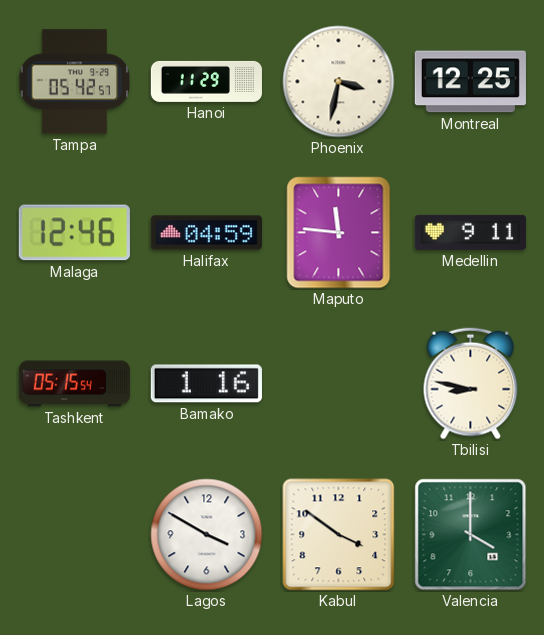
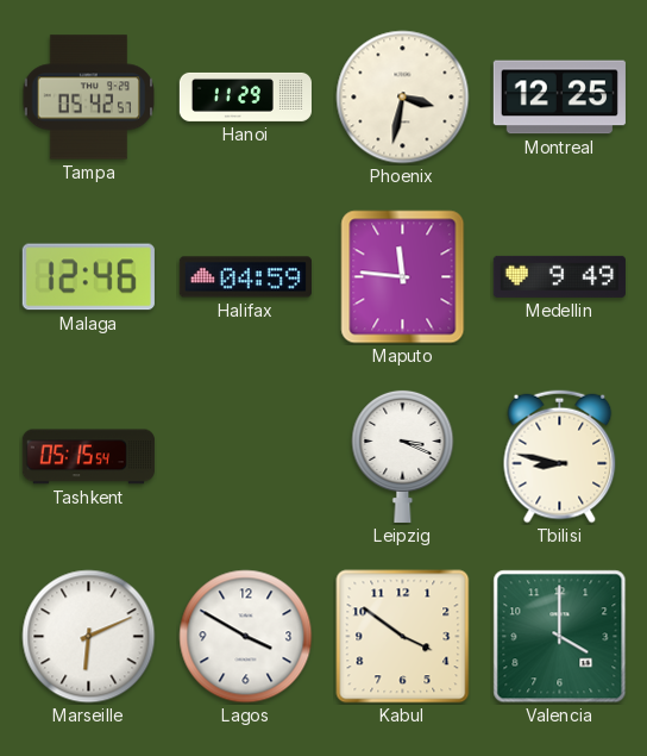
Medellin: 9:11 -> 9:49
Bamako: 1:16 -> none
Leipzig: none -> 3:19
Marseille: none -> 6:11
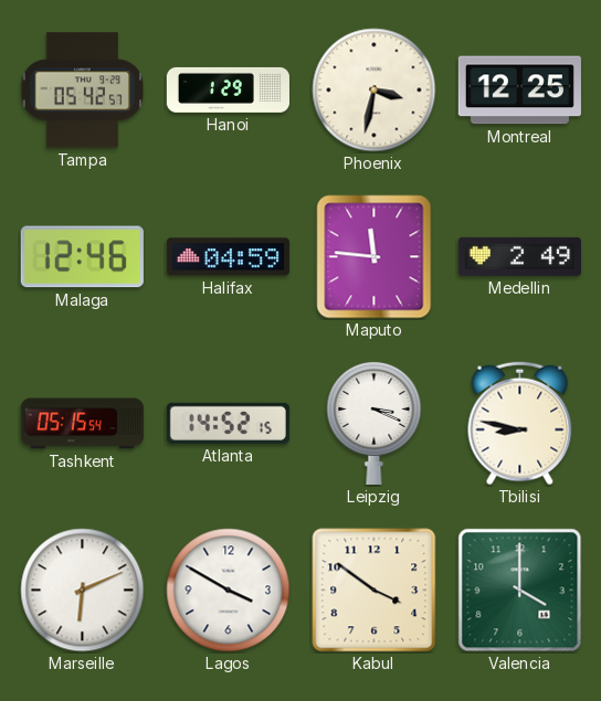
Hanoi: 11:29 -> 1:29
Medellin: 9:49 -> 2:49
Atlanta: none -> 14:52
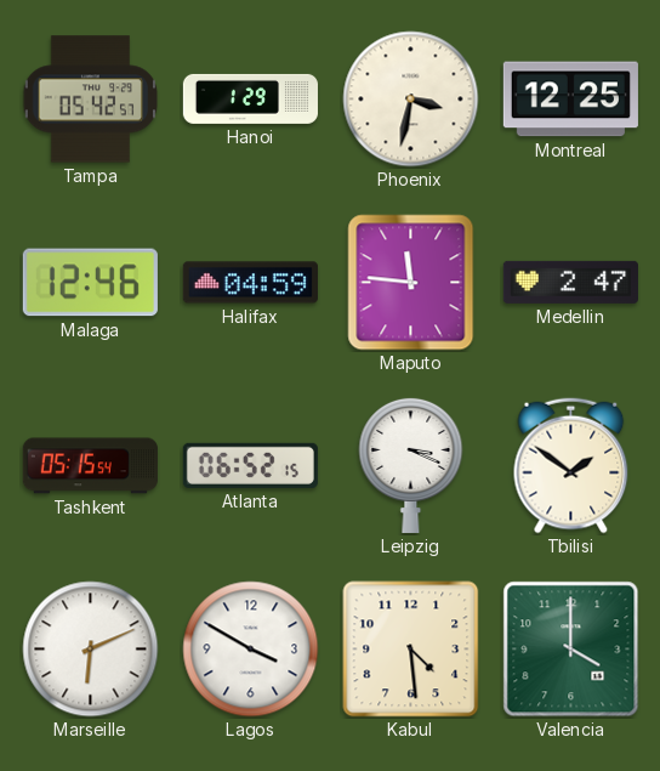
Medellin: 2:49 -> 2:47
Atlanta: 14:52 -> 06:52
Tbilisi: 8:47 -> 1:51
Kabul: 3:51 -> 4:29
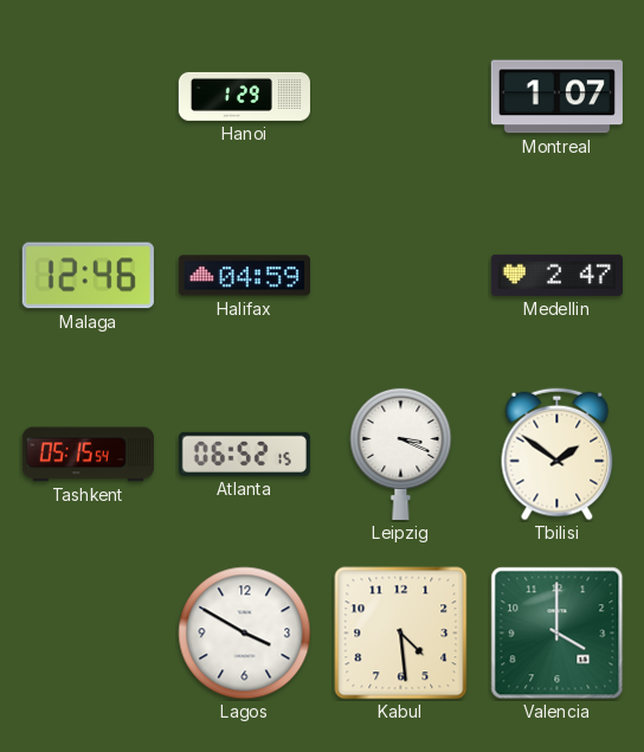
Tampa: 05:42 -> none
Phoenix: 3:32 -> none
Montreal: 12:25 -> 1:07
Maputo: 11:46 -> none
Marseille: 6:11 -> none
